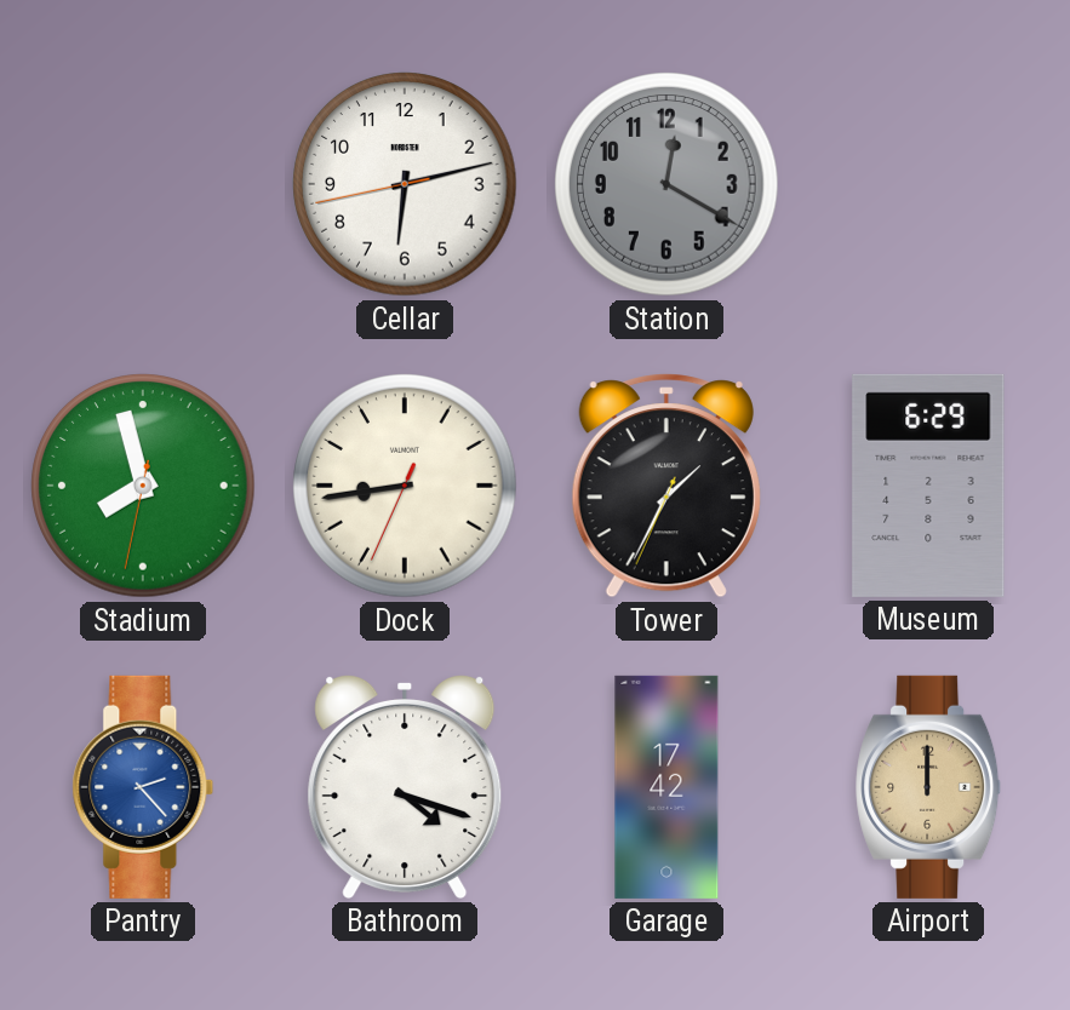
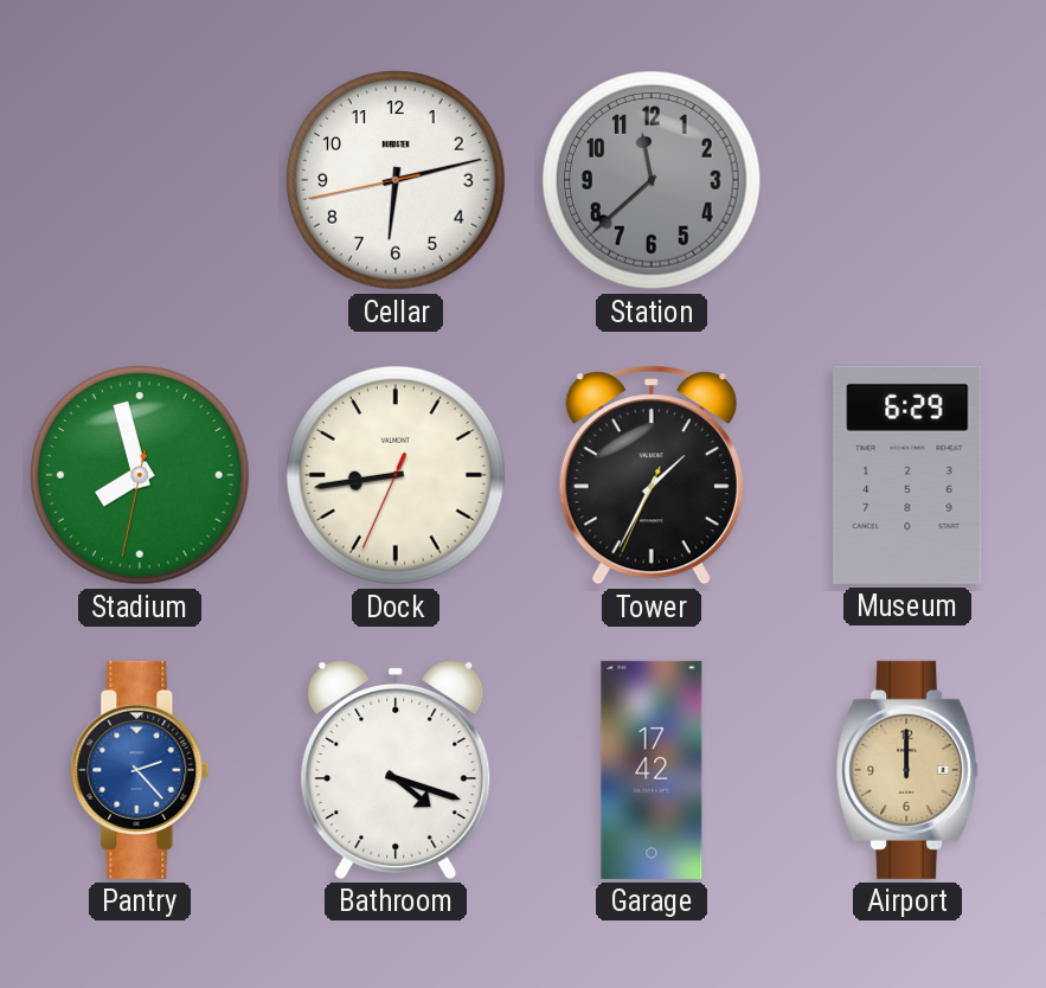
Station: 12:20 -> 11:38
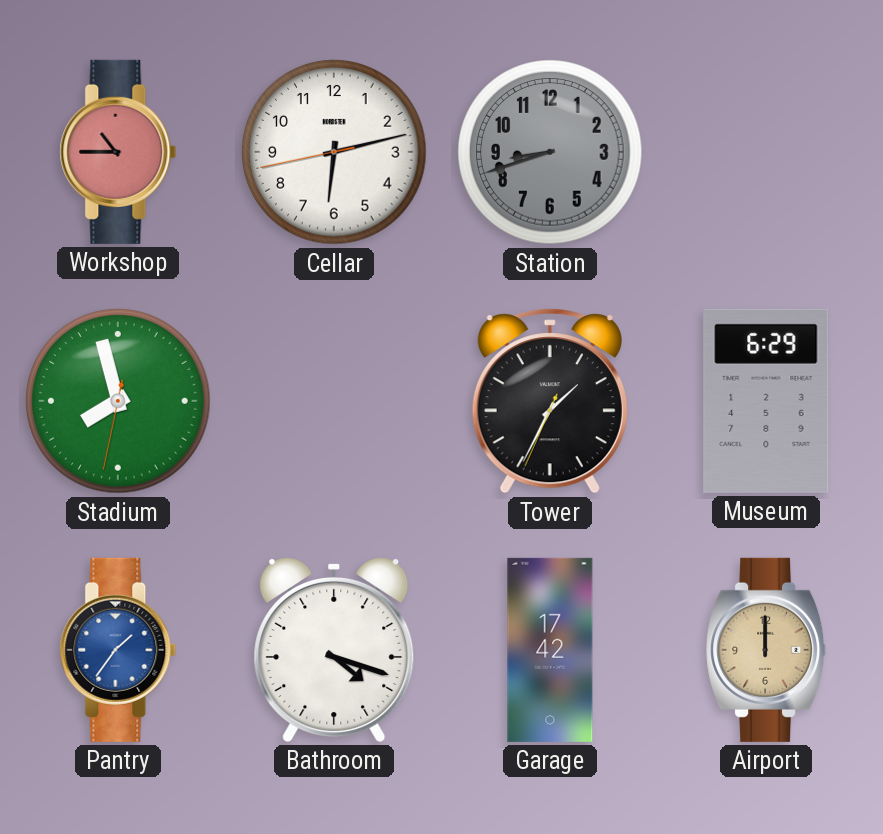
Workshop: none -> 10:45
Station: 11:38 -> 8:42
Dock: 8:43 -> none
Pantry: 2:23 -> 1:36
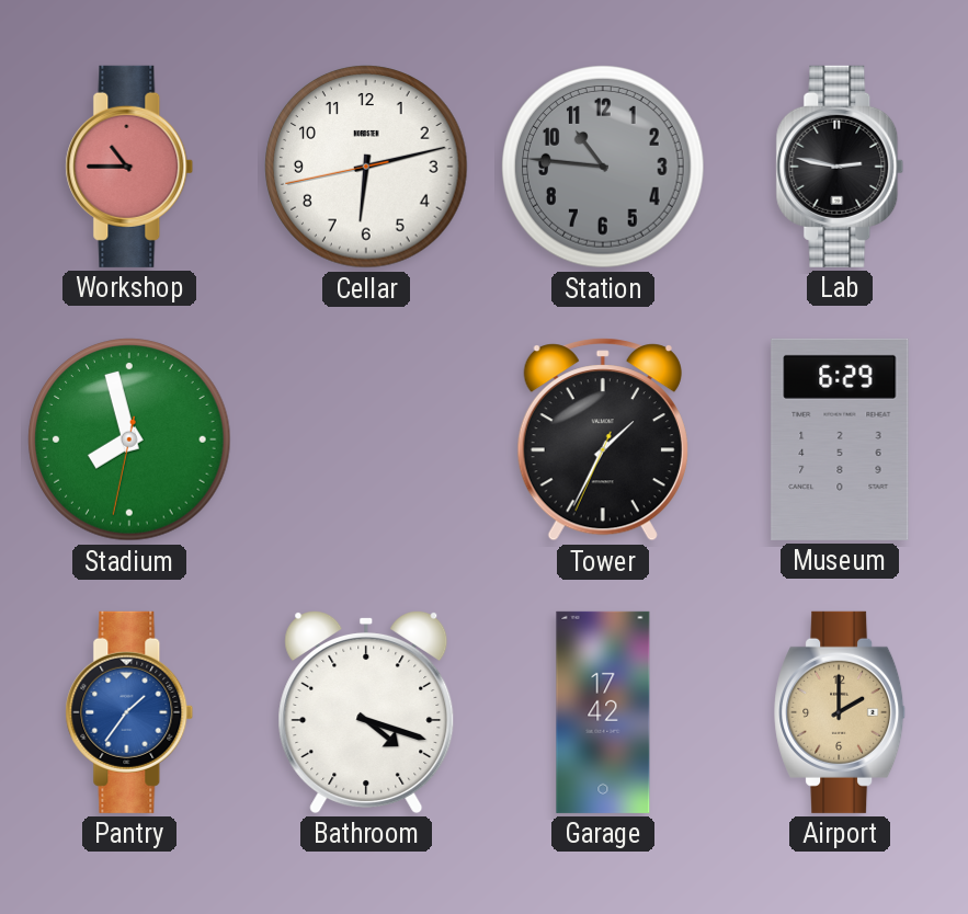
Station: 8:42 -> 10:46
Lab: none -> 2:47
Airport: 12:00 -> 2:00
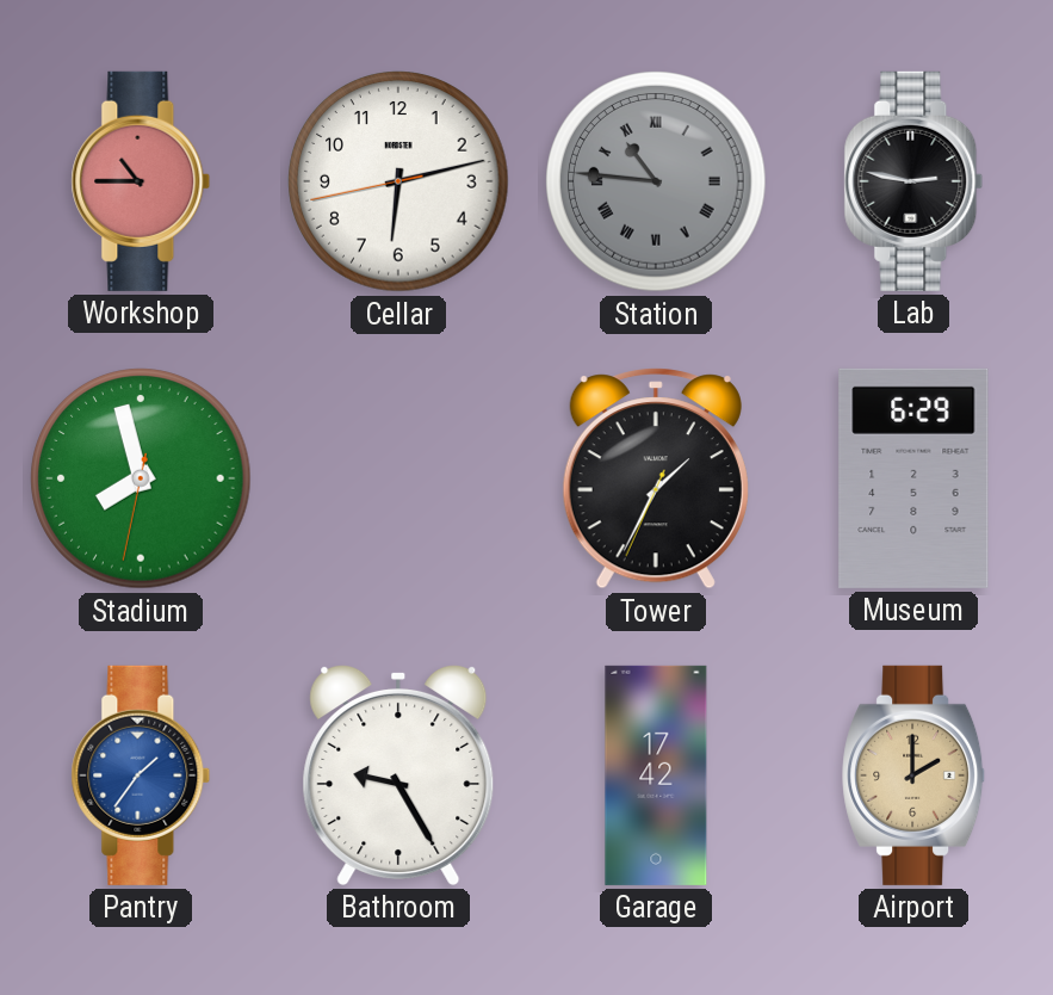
Station numerals: Arabic -> Roman
Bathroom: 4:18 -> 9:25
